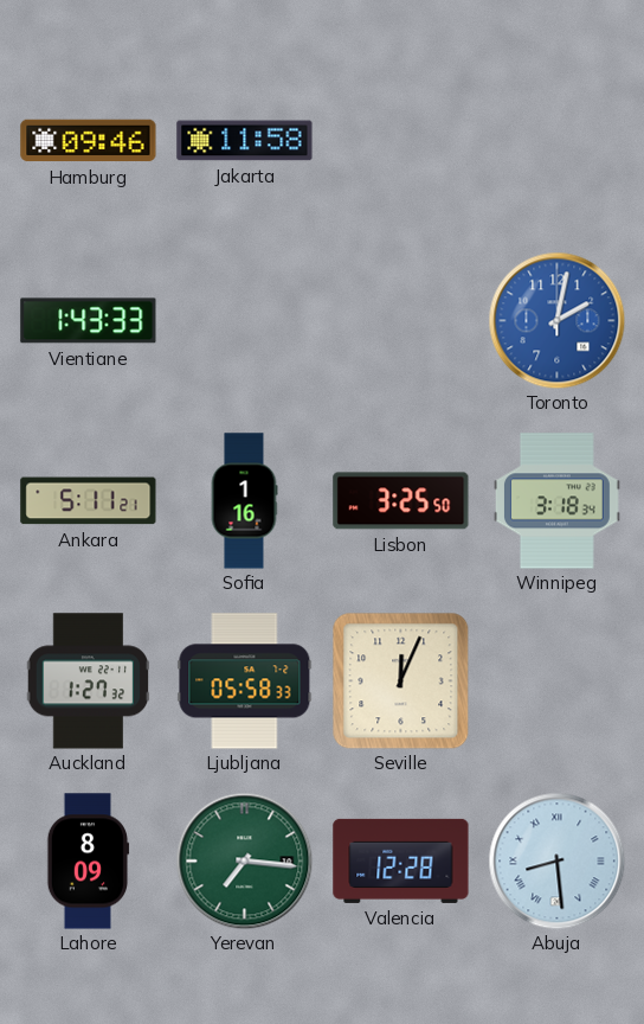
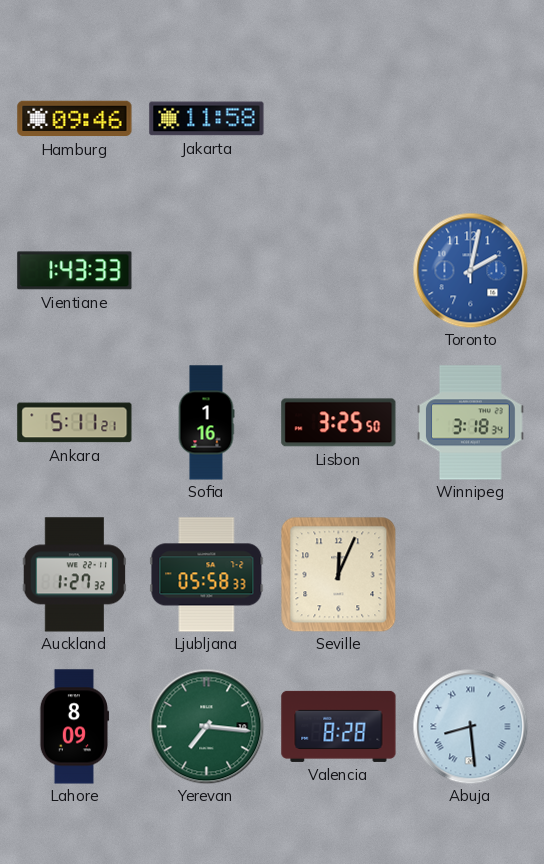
Valencia: 12:28 -> 8:28
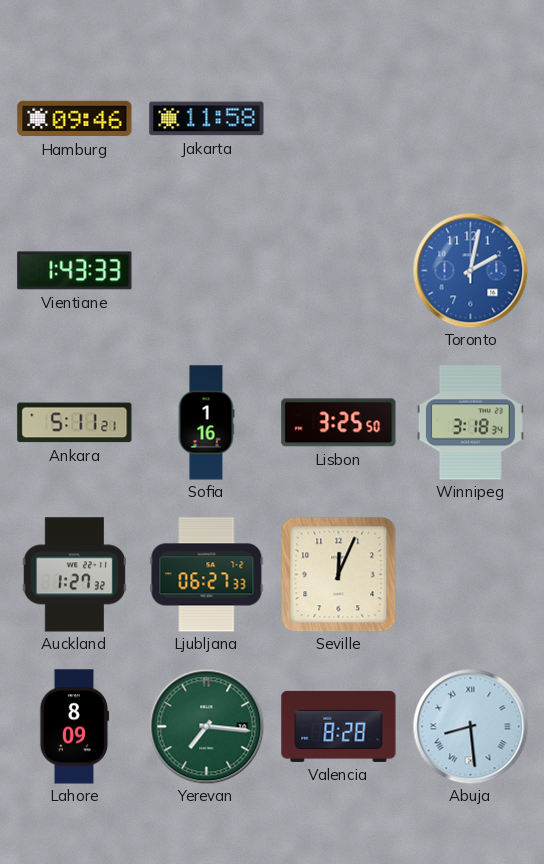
Ljubljana: 05:58 -> 06:27
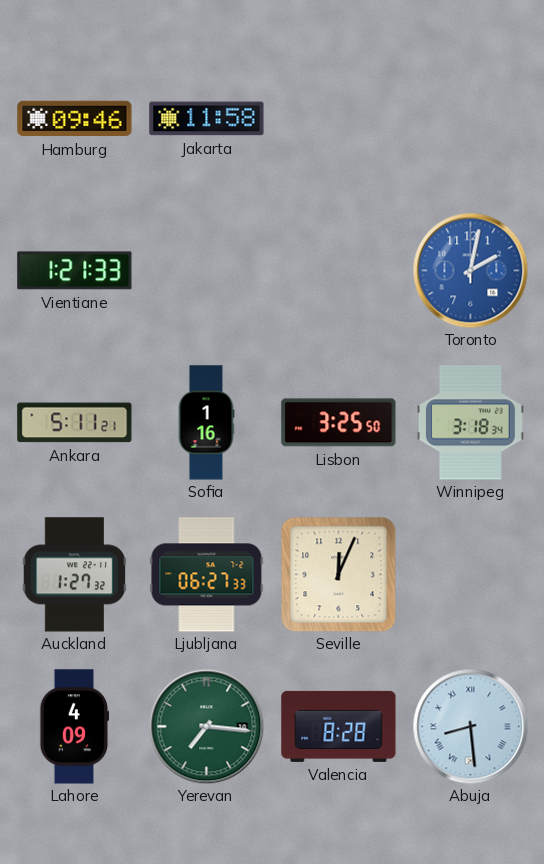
Vientiane: 1:43 -> 1:21
Lahore: 8:09 -> 4:09
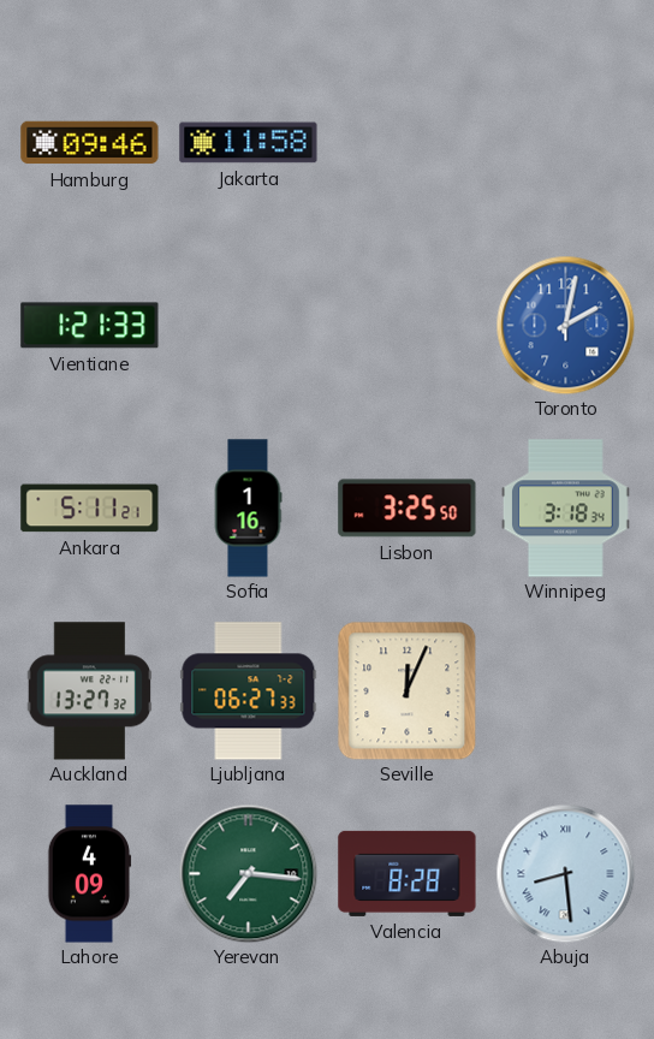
Auckland: 1:27 -> 13:27
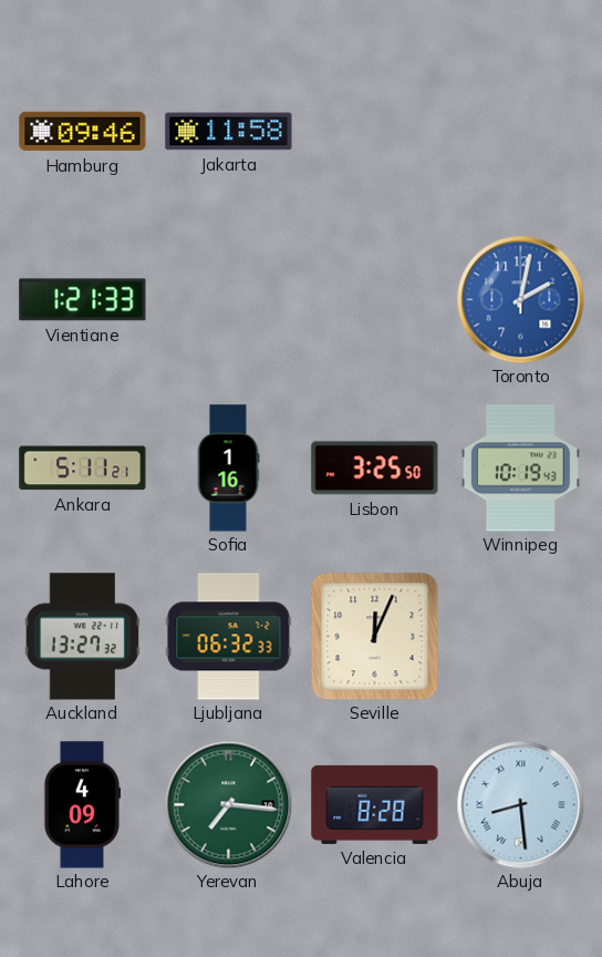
Winnipeg: 3:18 -> 10:19
Ljubljana: 06:27 -> 06:32
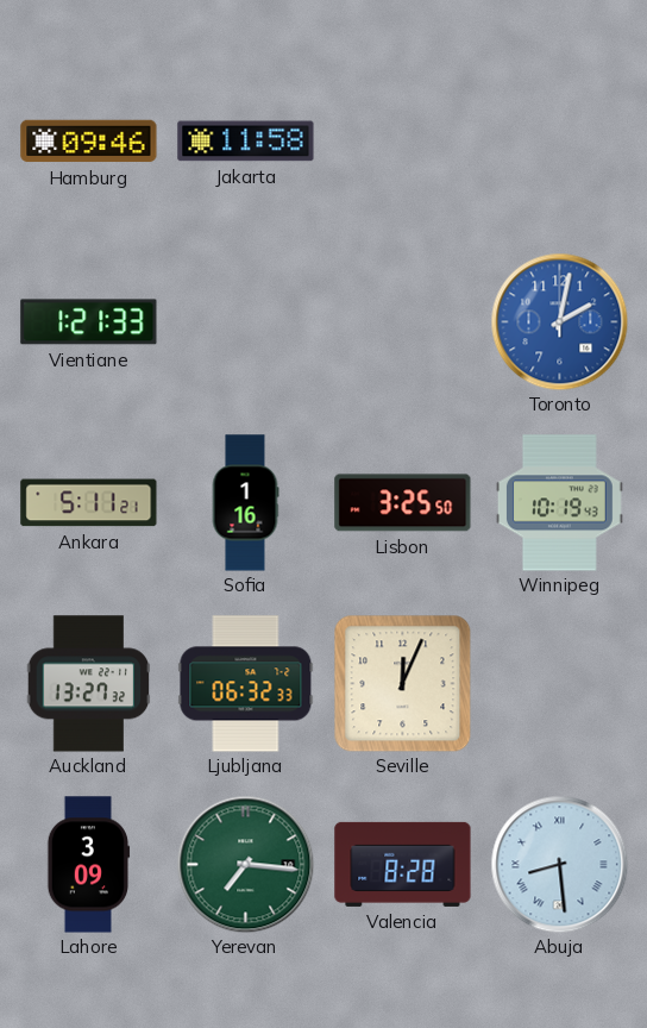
Lahore: 4:09 -> 3:09
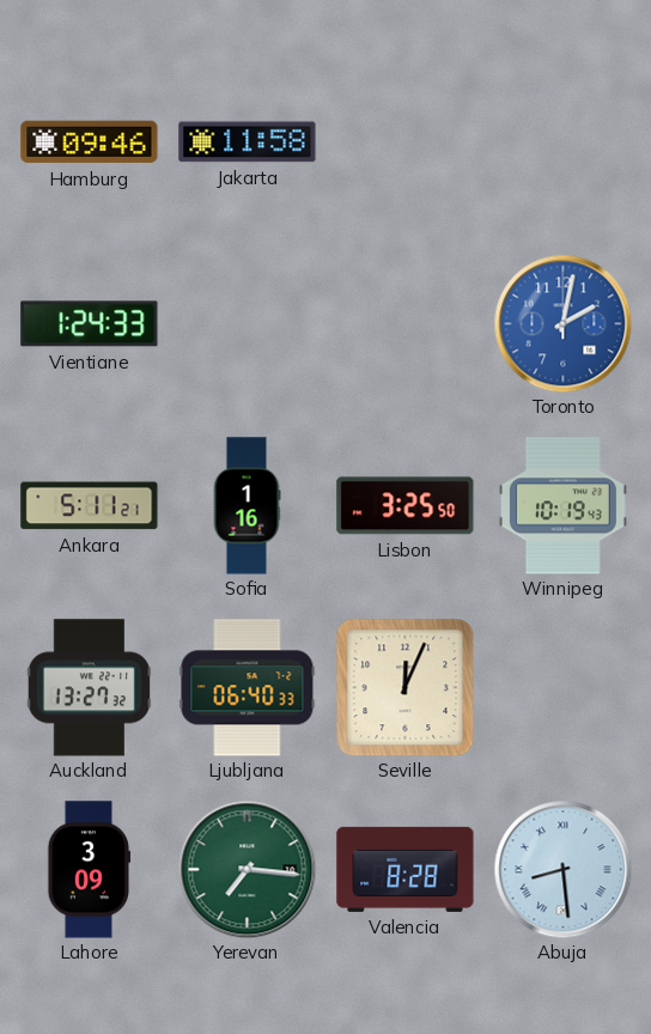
Vientiane: 1:21 -> 1:24
Ljubljana: 06:32 -> 06:40
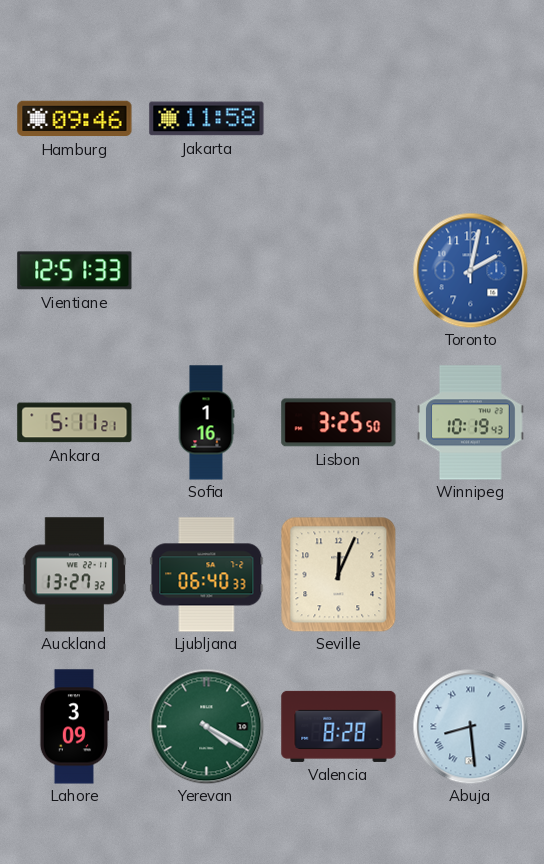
Vientiane: 1:24 -> 12:51
Yerevan: 7:16 -> 4:20
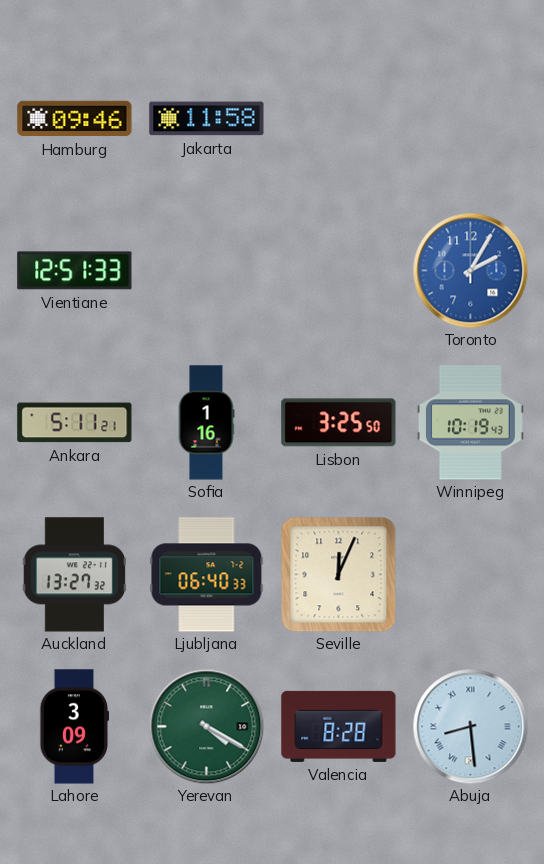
Toronto: 2:02 -> 2:05
